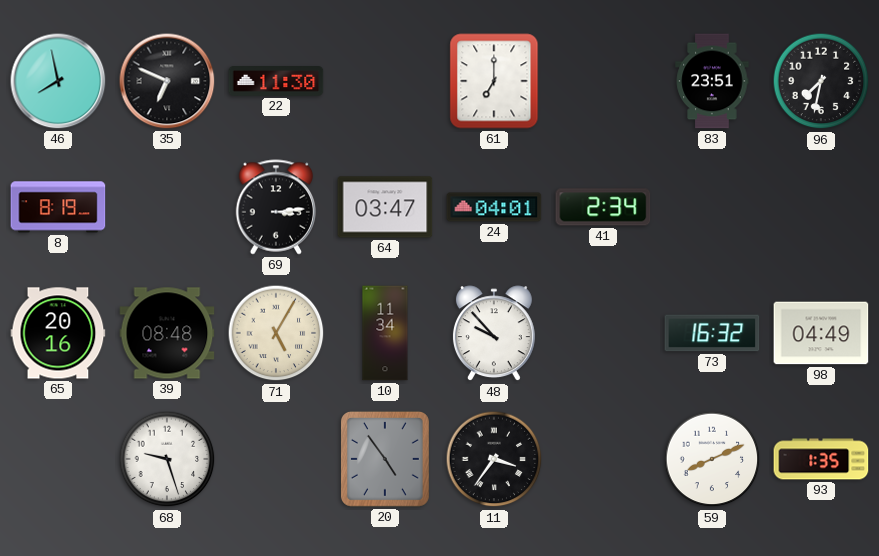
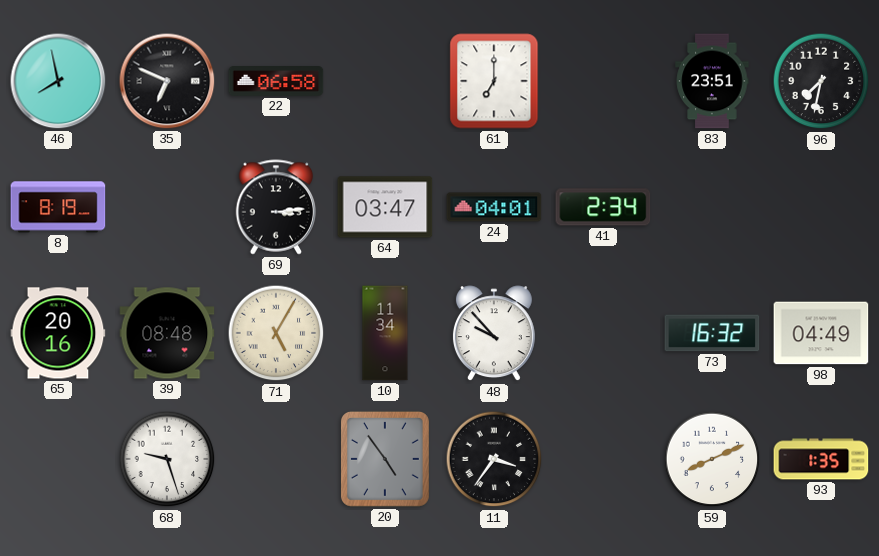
22: 11:30 -> 06:58
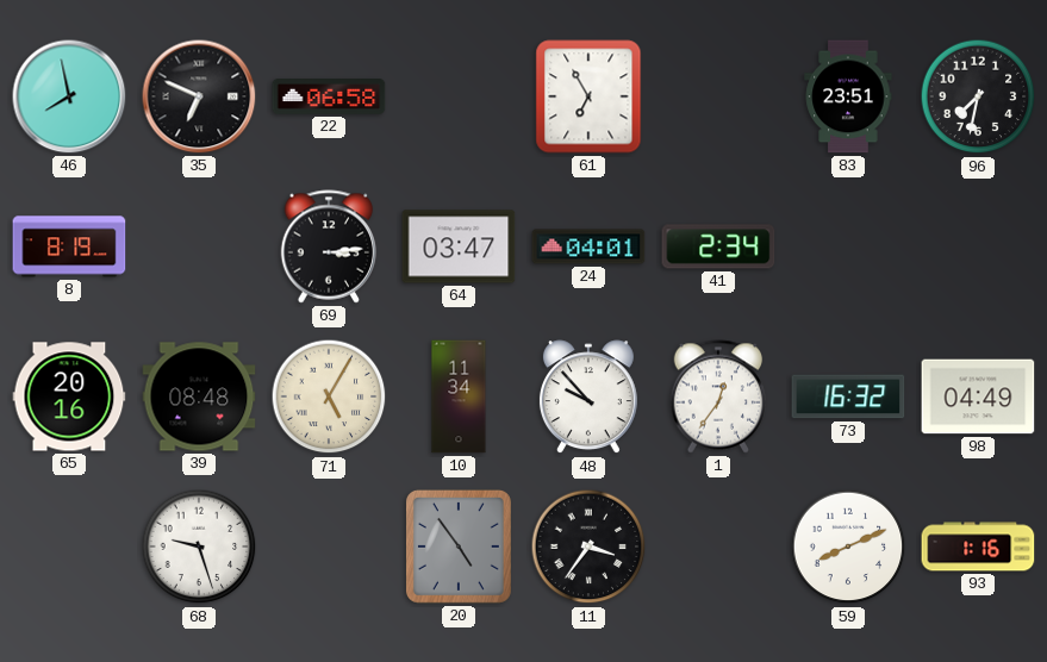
61: 7:00 -> 6:55
1: none -> 12:36
93: 1:35 -> 1:16
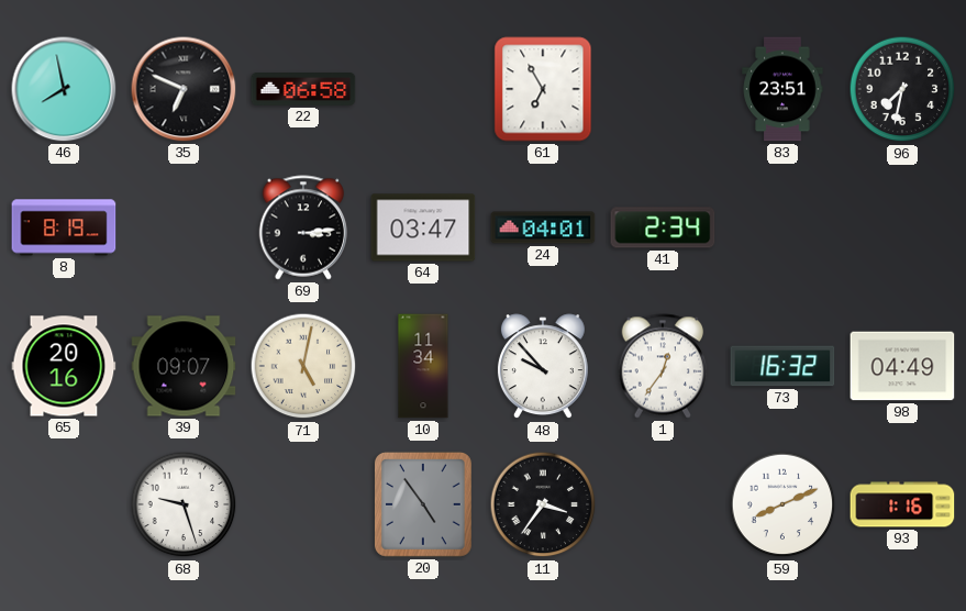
39: 08:48 -> 09:07
71: 5:05 -> 5:02
